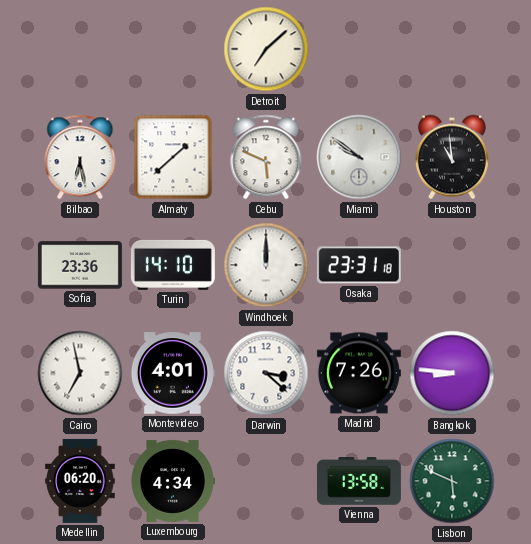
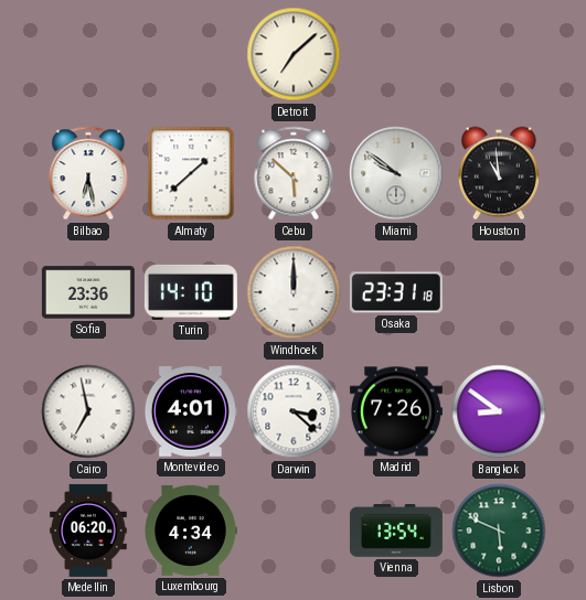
Cebu: 5:49 -> 5:52
Bangkok: 8:46 -> 8:51
Vienna: 13:58 -> 13:54
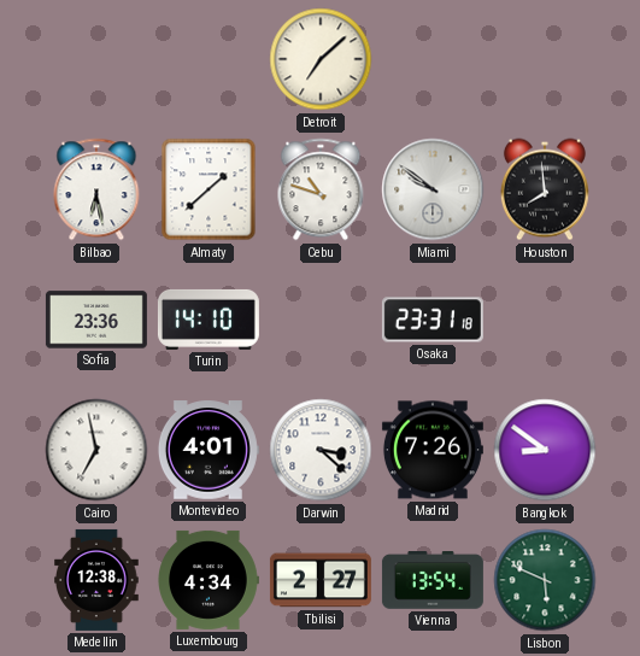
Cebu: 5:52 -> 10:48
Houston: 10:59 -> 7:59
Windhoek: 12:00 -> none
Medellin: 06:20 -> 12:38
Tbilisi: none -> 2:27
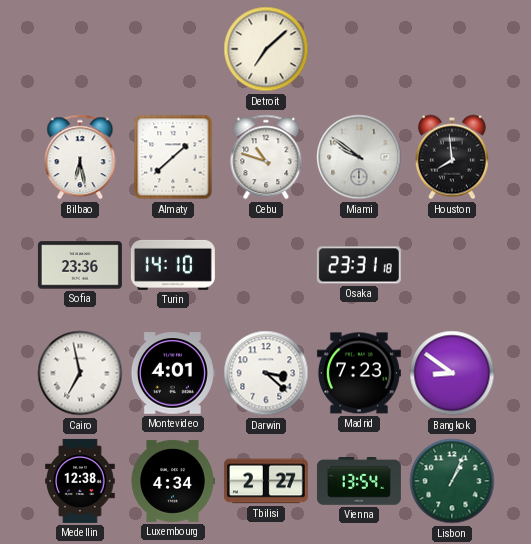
Madrid: 7:26 -> 7:23
Lisbon: 5:49 -> 1:04
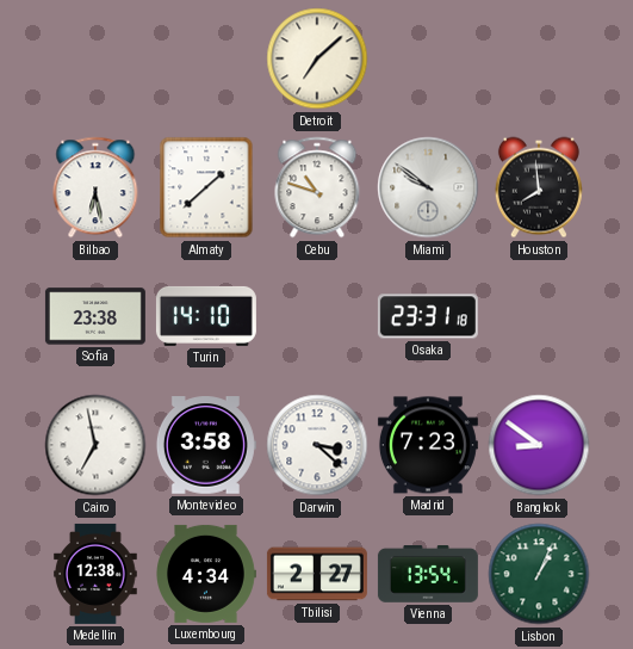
Sofia: 23:36 -> 23:38
Montevideo: 4:01 -> 3:58
